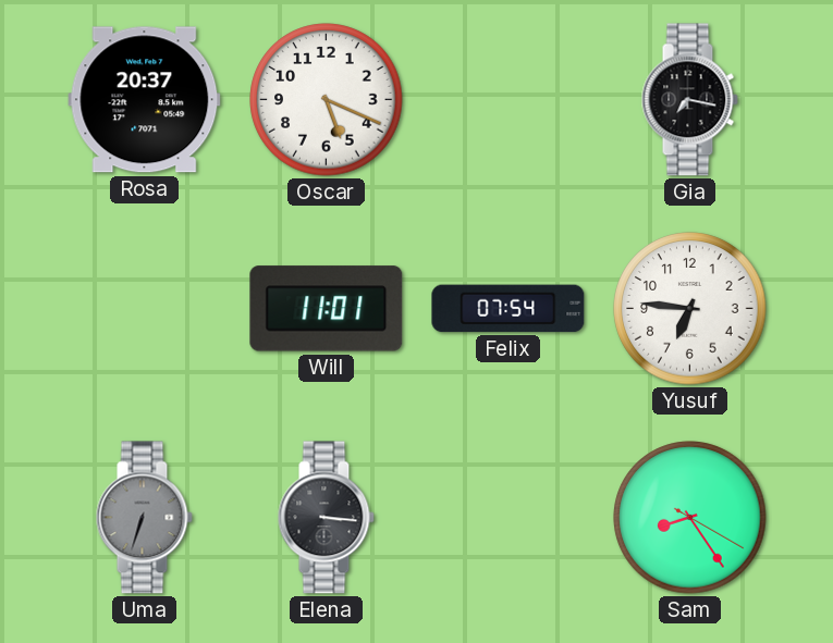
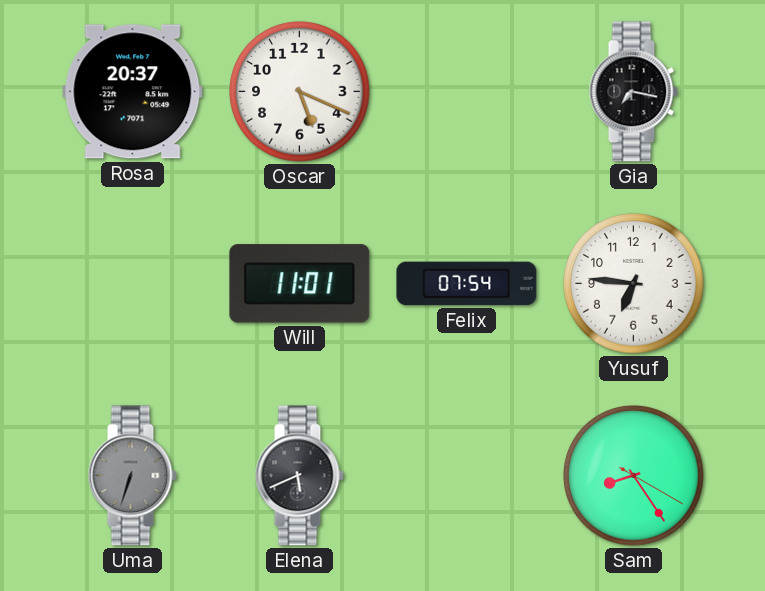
Elena: 3:16 -> 5:41
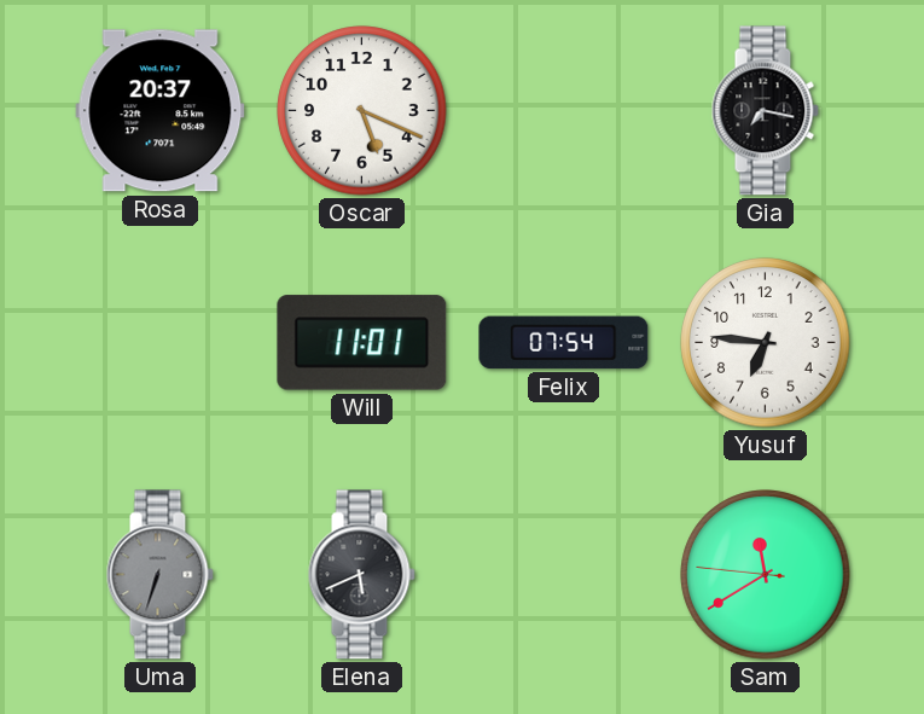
Sam: 8:24 -> 11:39
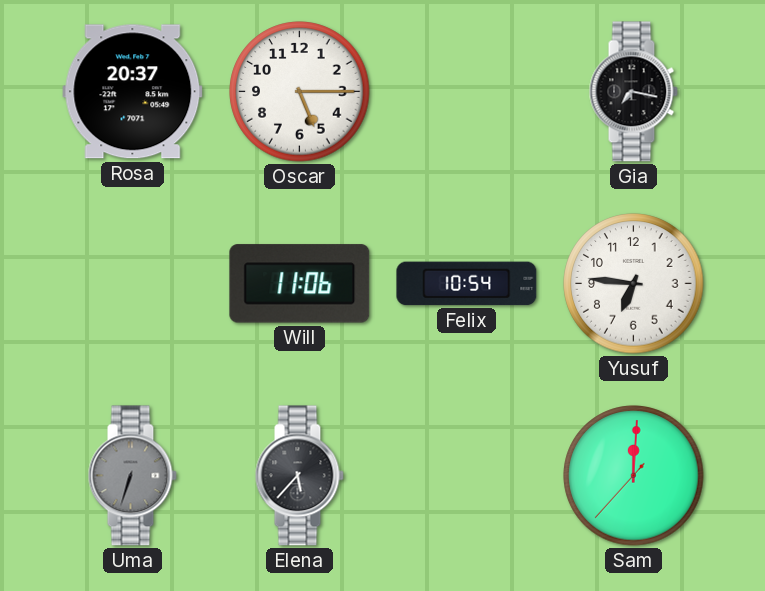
Oscar: 5:19 -> 5:15
Will: 11:01 -> 11:06
Felix: 07:54 -> 10:54
Elena: 5:41 -> 5:37
Sam: 11:39 -> 12:00
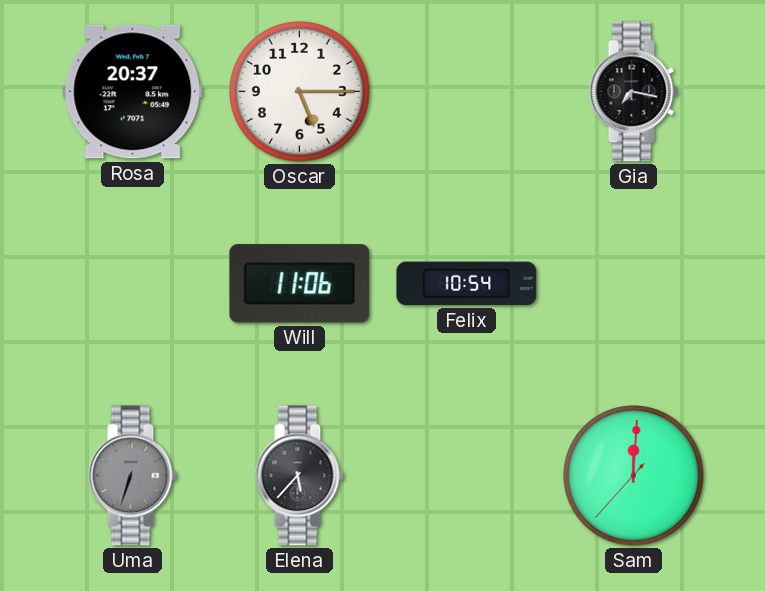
Yusuf: 6:46 -> none
